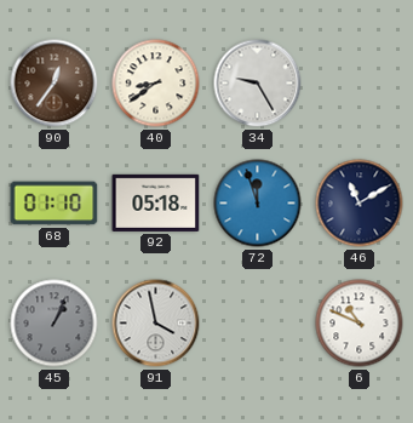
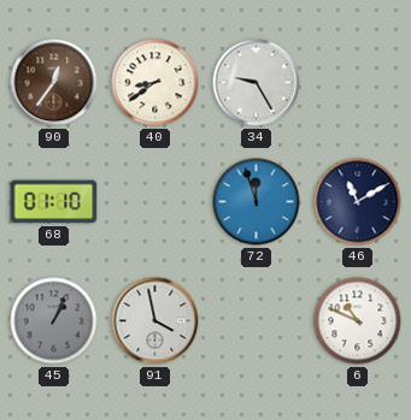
92: 05:18 -> none
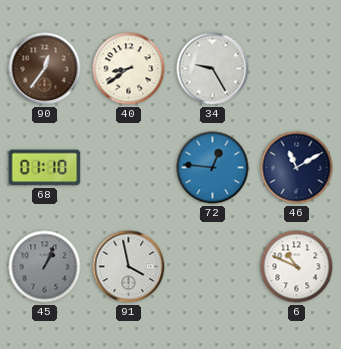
72: 11:57 -> 12:46
